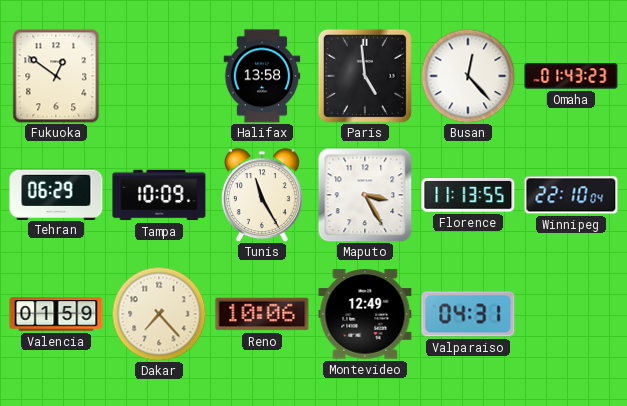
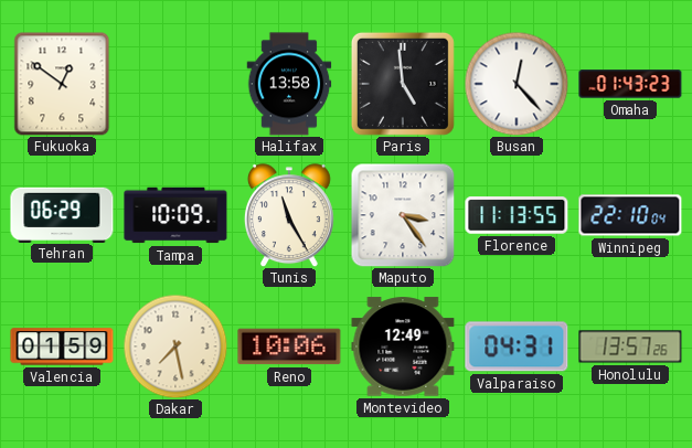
Maputo: 3:25 -> 3:24
Dakar: 7:23 -> 7:28
Honolulu: none -> 13:57
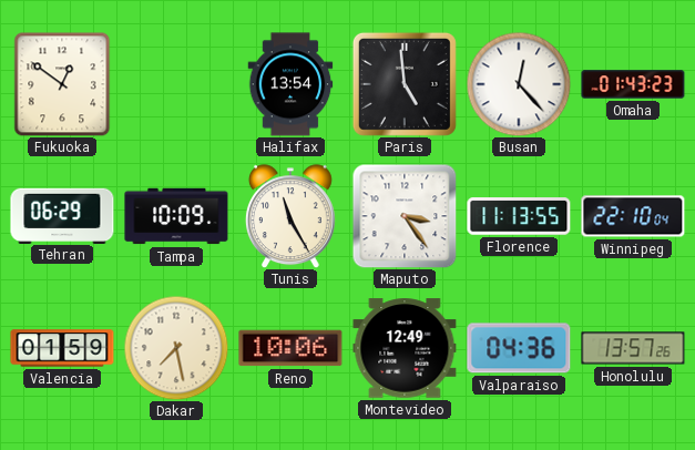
Halifax: 13:58 -> 13:54
Valparaiso: 04:31 -> 04:36
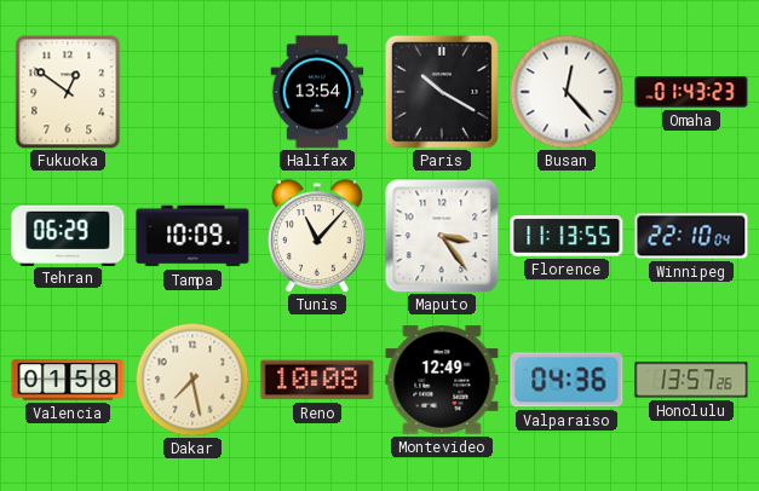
Paris: 4:59 -> 10:20
Tunis: 11:25 -> 11:07
Valencia: 01:59 -> 01:58
Reno: 10:06 -> 10:08
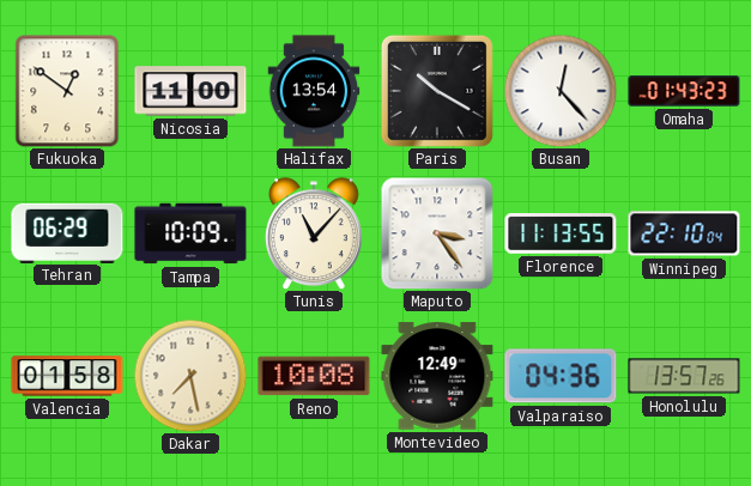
Nicosia: none -> 11:00
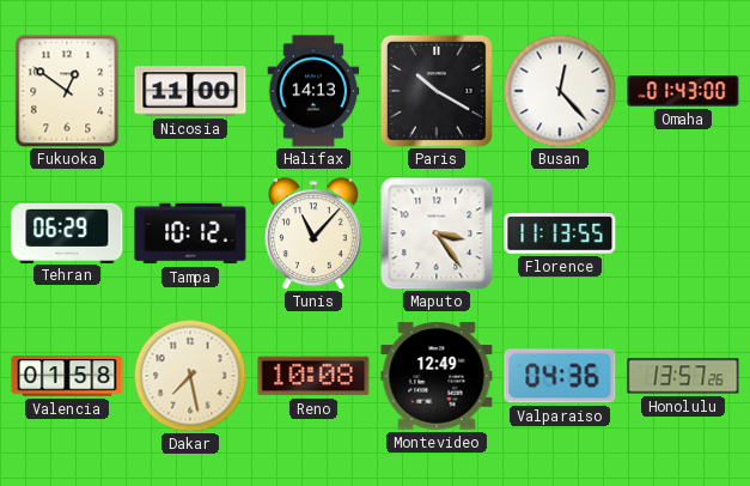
Halifax: 13:54 -> 14:13
Omaha: 01:43:23 -> 01:43:00
Tampa: 10:09 -> 10:12
Winnipeg: 22:10 -> none
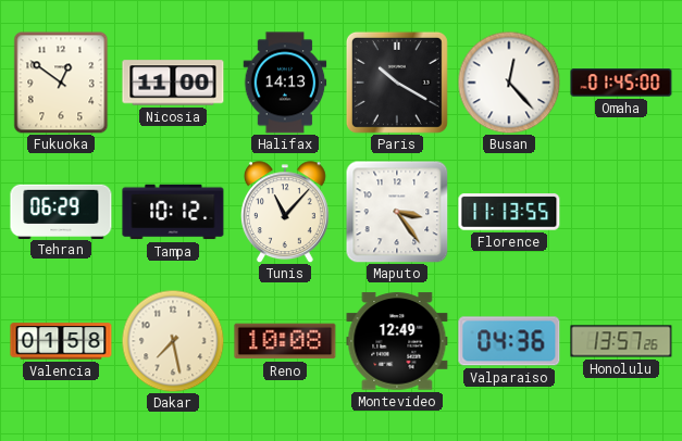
Omaha: 01:43 -> 01:45
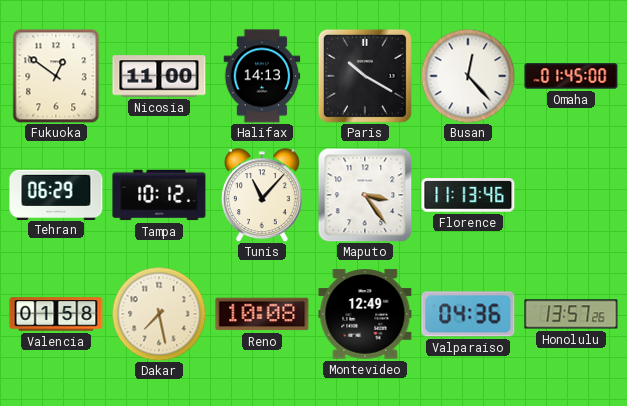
Florence: 11:13:55 -> 11:13:46
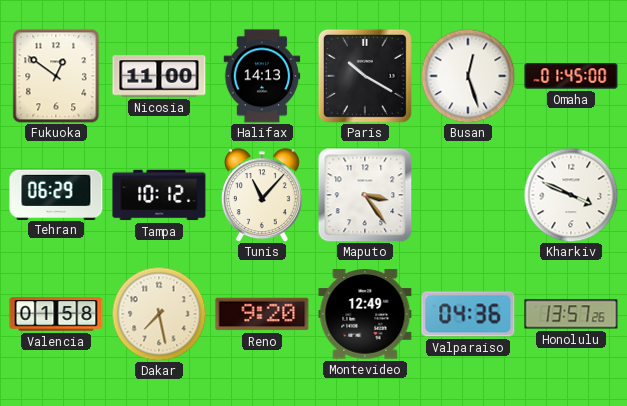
Busan: 12:23 -> 12:27
Florence: 11:13 -> none
Kharkiv: none -> 3:49
Reno: 10:08 -> 9:20
